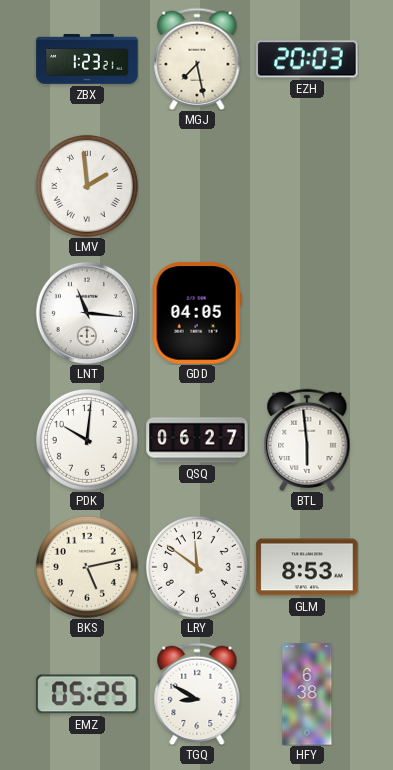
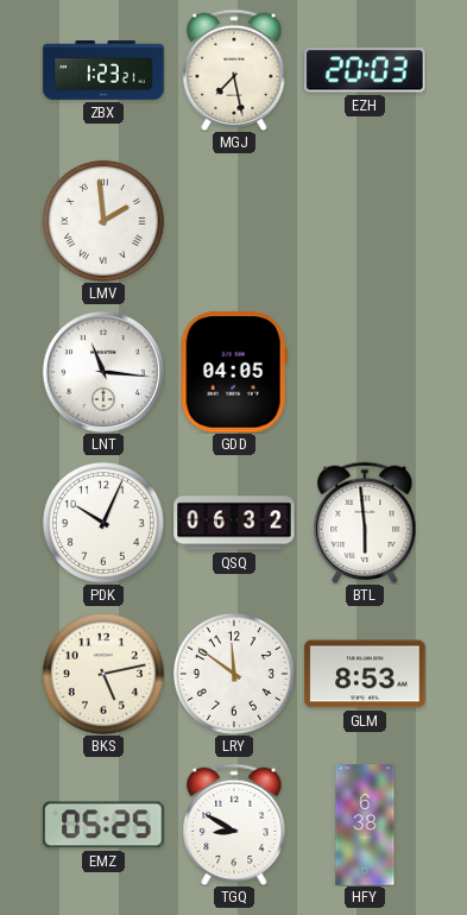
PDK: 10:01 -> 10:04
QSQ: 06:27 -> 06:32
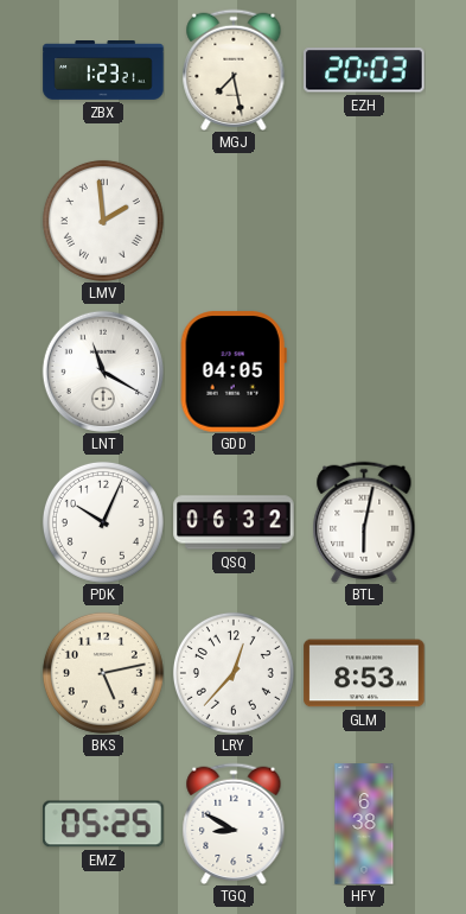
LNT: 11:16 -> 11:20
BTL: 5:59 -> 6:02
LRY: 11:51 -> 12:37
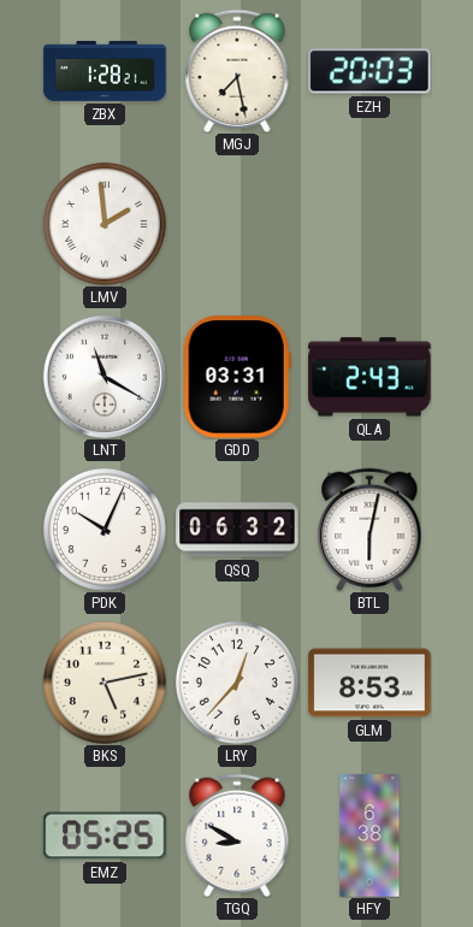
ZBX: 1:23 -> 1:28
GDD: 04:05 -> 03:31
QLA: none -> 2:43
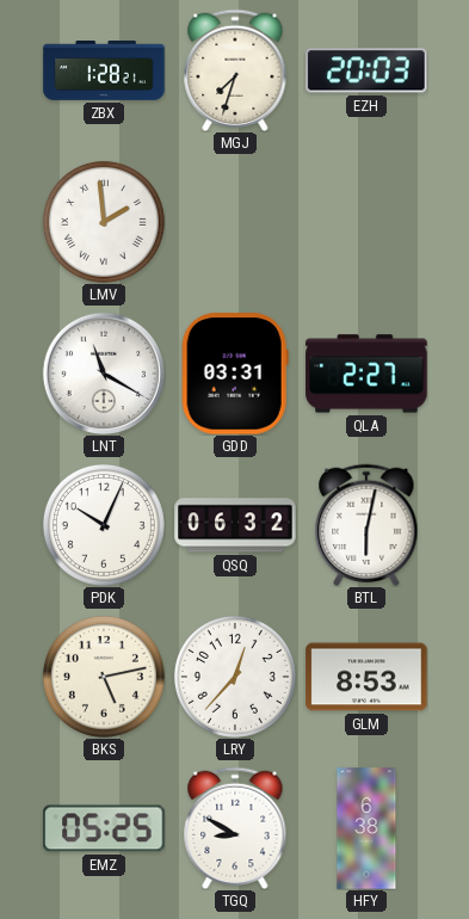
MGJ: 7:28 -> 7:33
QLA: 2:43 -> 2:27
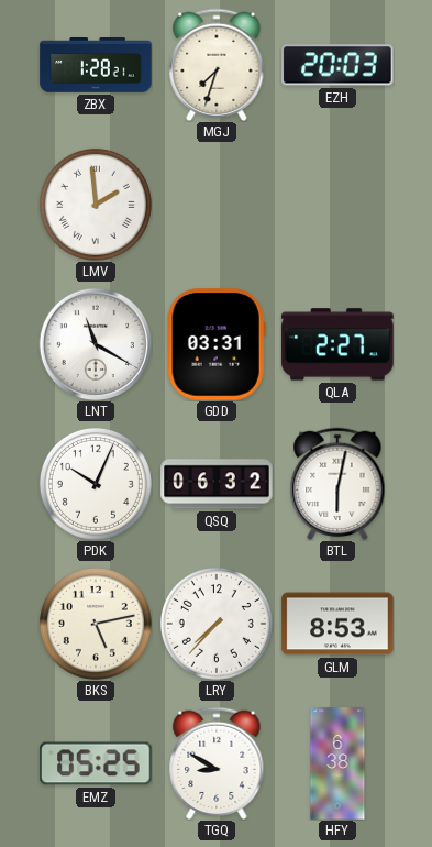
LRY: 12:37 -> 7:37
